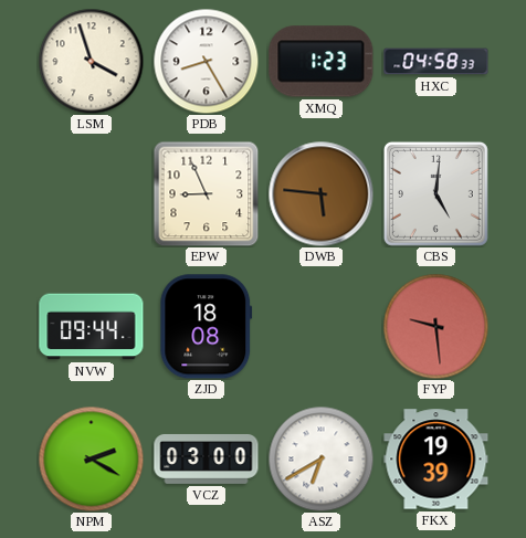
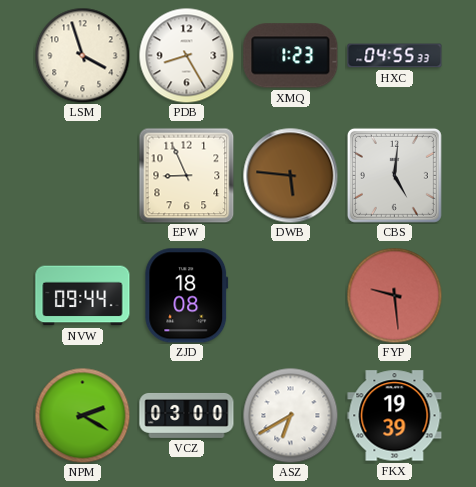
HXC: 04:58 -> 04:55
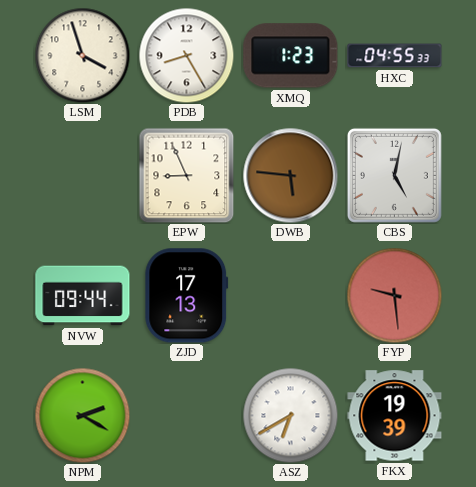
CBS: 5:01 -> 5:02
ZJD: 18:08 -> 17:13
VCZ: 03:00 -> none
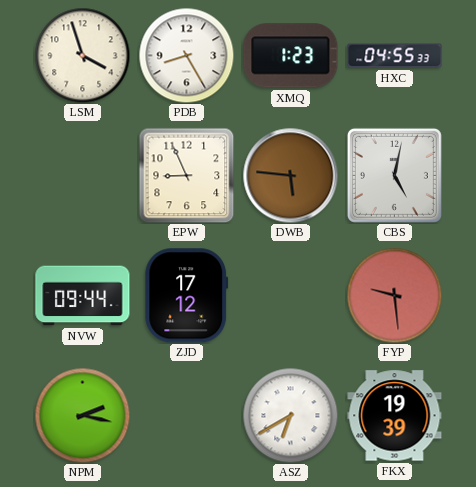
ZJD: 17:13 -> 17:12
NPM: 2:20 -> 2:17
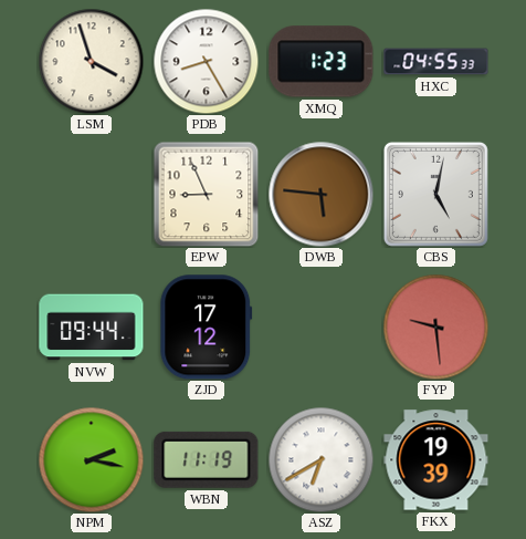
WBN: none -> 11:19
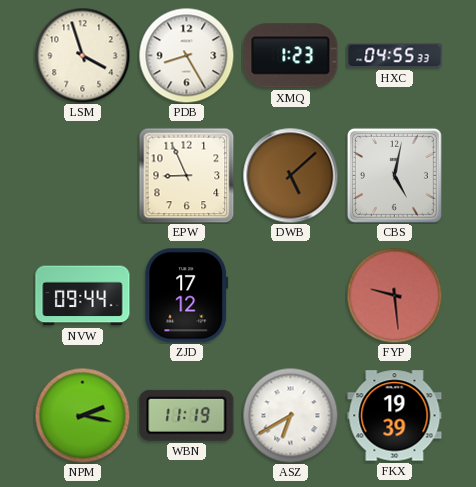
DWB: 5:46 -> 5:08
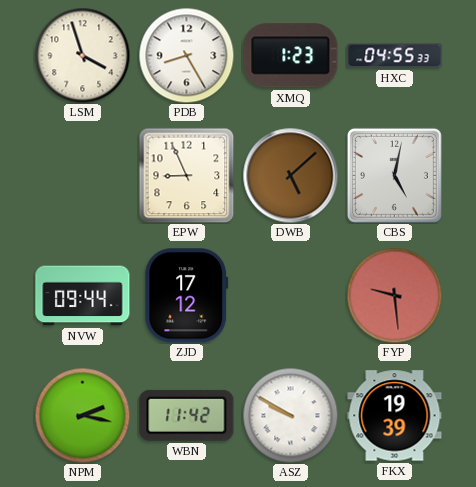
WBN: 11:19 -> 11:42
ASZ: 6:40 -> 9:50
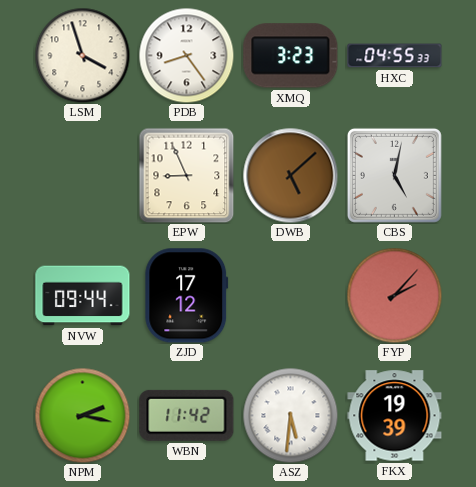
PDB: 8:25 -> 8:24
XMQ: 1:23 -> 3:23
FYP: 9:29 -> 2:07
ASZ: 9:50 -> 5:31
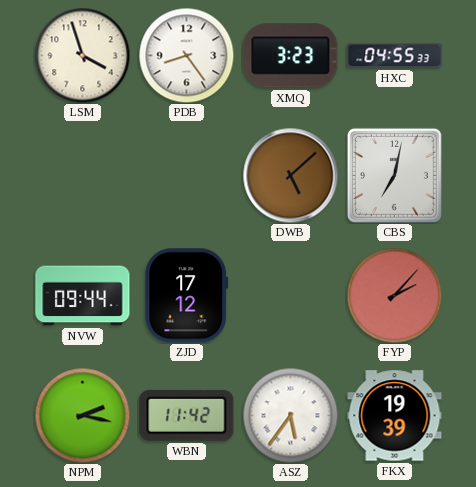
EPW: 8:56 -> none
CBS: 5:02 -> 7:02
ASZ: 5:31 -> 5:36
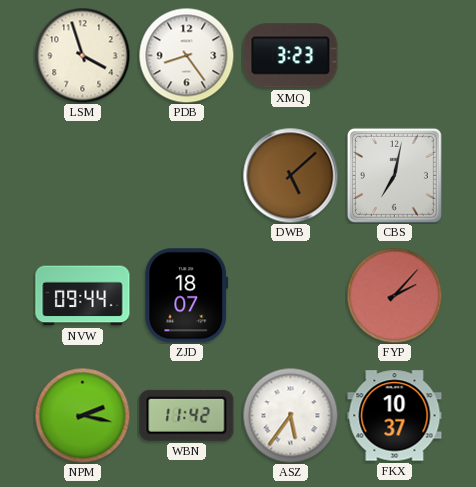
HXC: 04:55 -> none
ZJD: 17:12 -> 18:07
FKX: 19:39 -> 10:37
